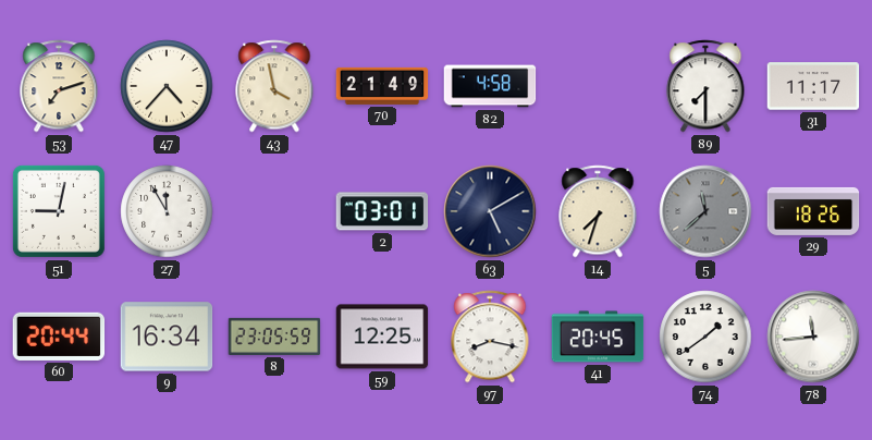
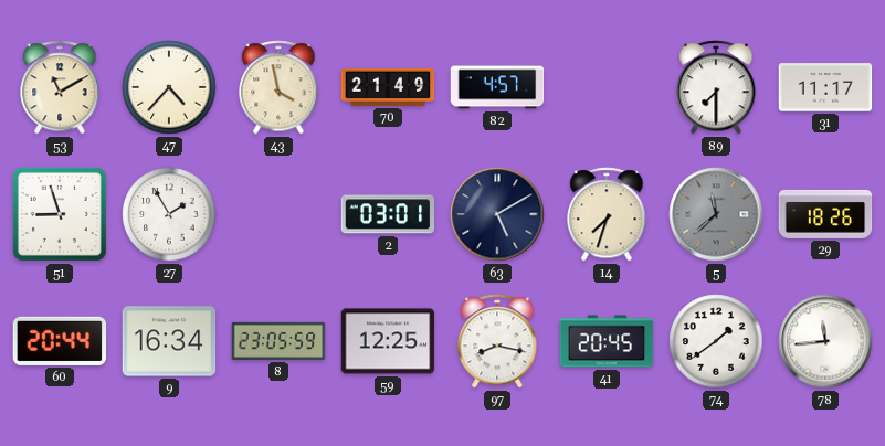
53: 7:12 -> 11:10
82: 4:58 -> 4:57
51: 9:02 -> 8:57
27: 11:55 -> 1:55
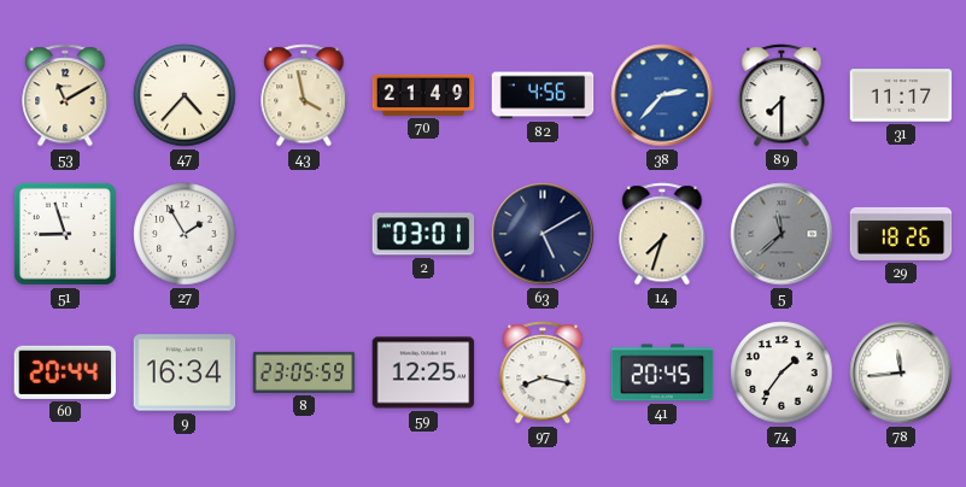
82: 4:57 -> 4:56
38: none -> 2:37
74: 1:39 -> 1:36
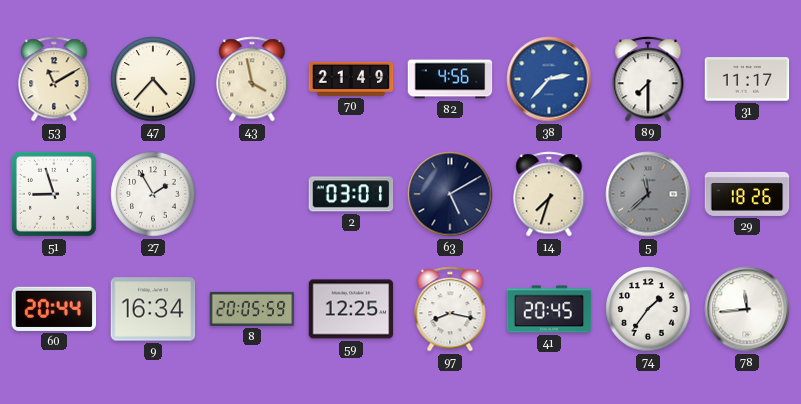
8: 23:05 -> 20:05
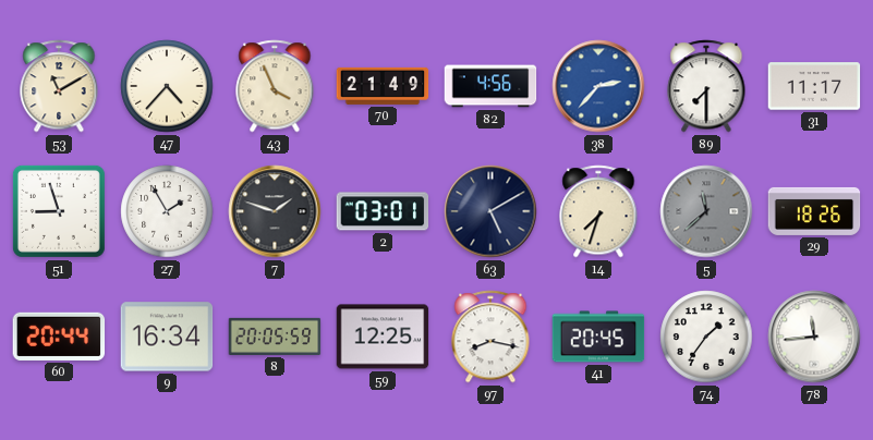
43: 3:58 -> 3:56
7: none -> 1:48
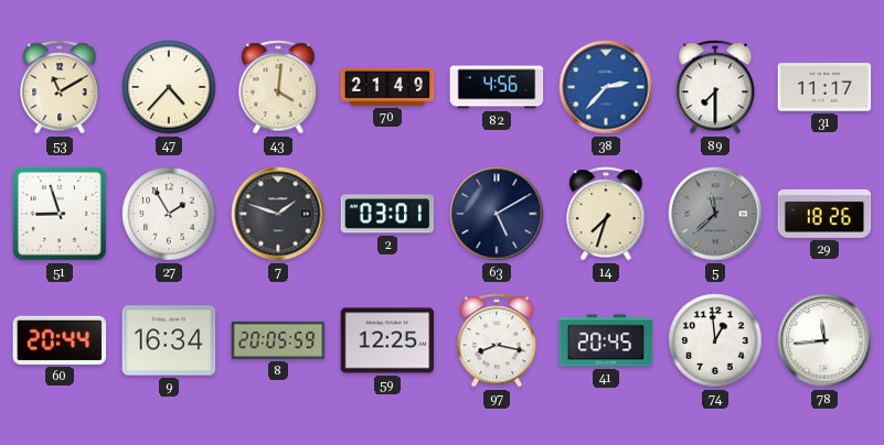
43: 3:56 -> 4:01
74: 1:36 -> 12:59
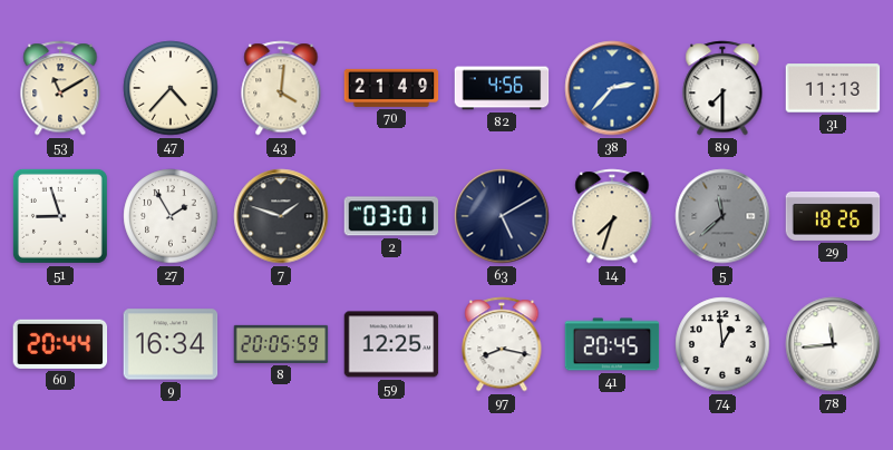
31: 11:17 -> 11:13
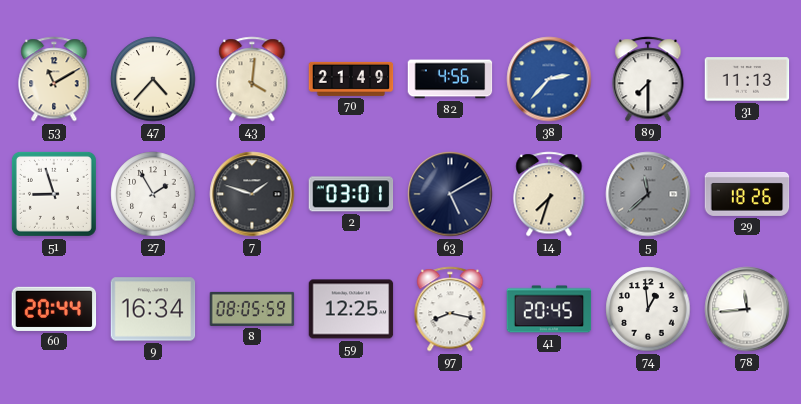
8: 20:05 -> 08:05
